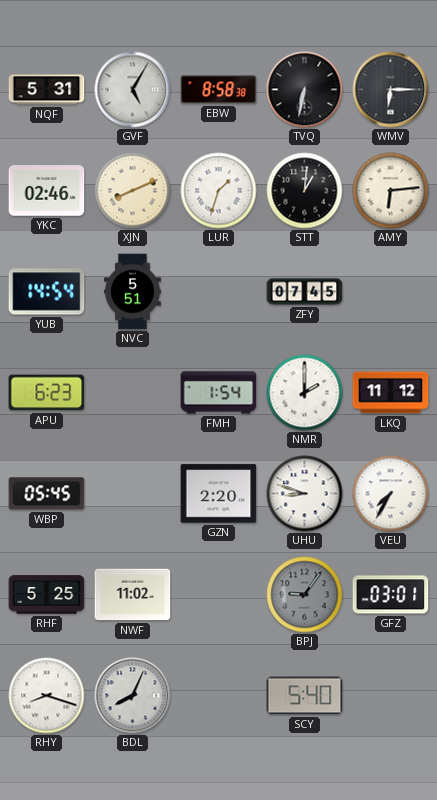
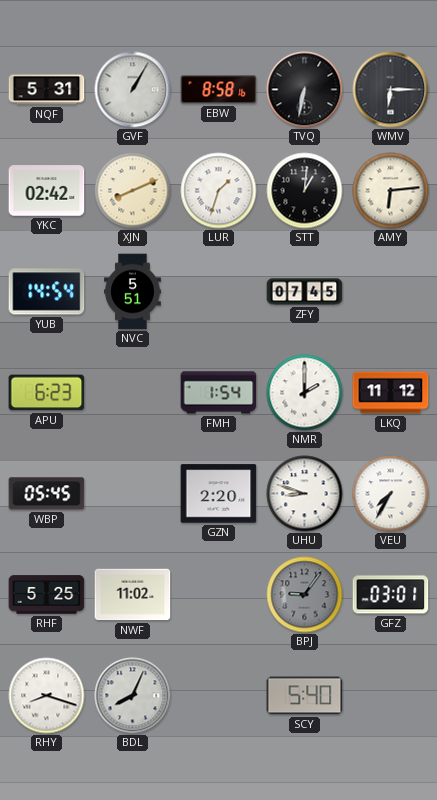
GVF: 5:05 -> 1:05
EBW: 8:58:38 -> 8:58:16
YKC: 02:46 -> 02:42
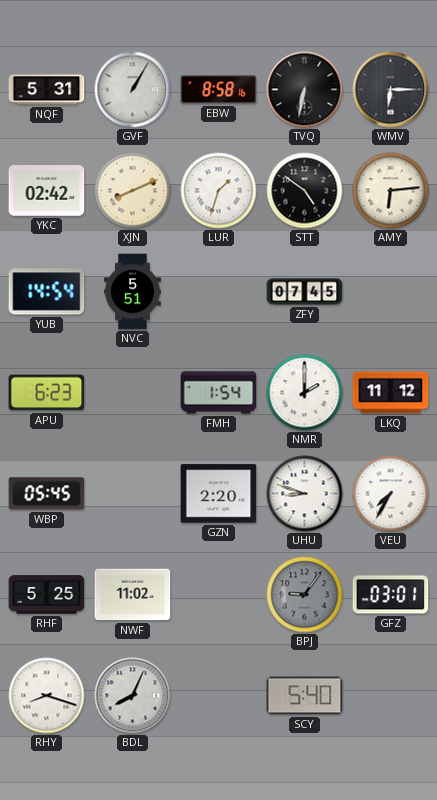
STT: 1:01 -> 4:51
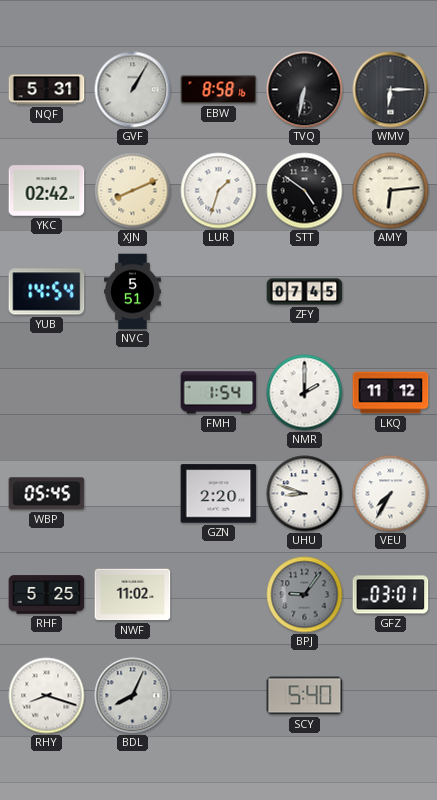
APU: 6:23 -> none
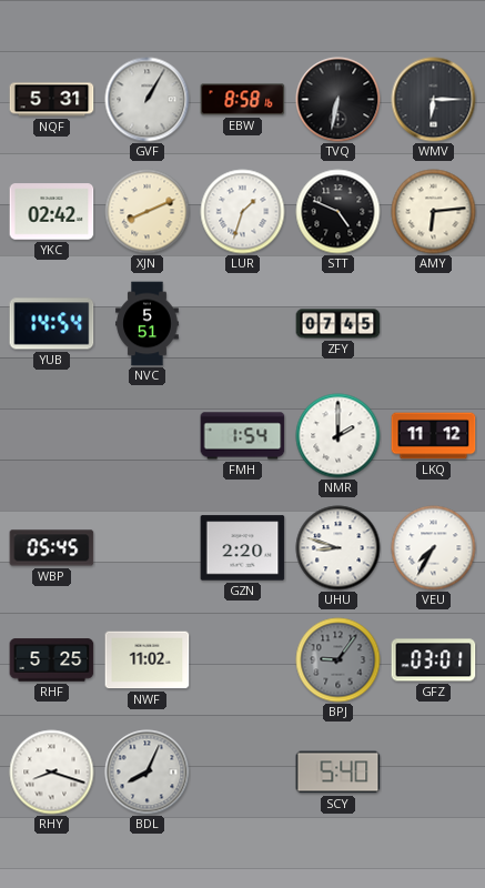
STT: 4:51 -> 4:49
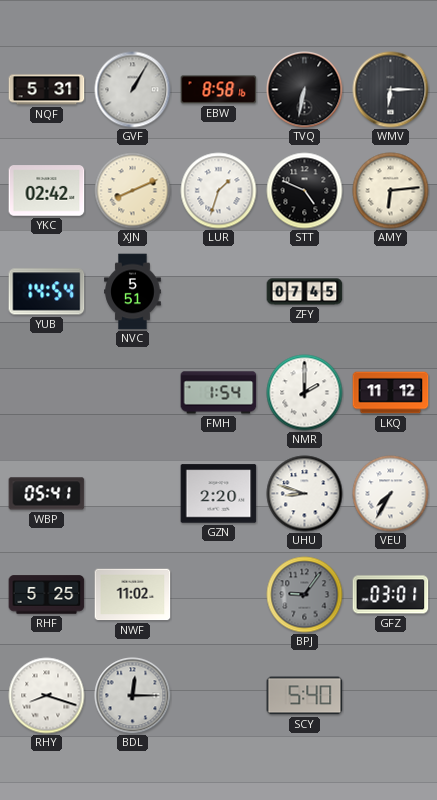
WBP: 05:45 -> 05:41
BDL: 8:04 -> 12:15
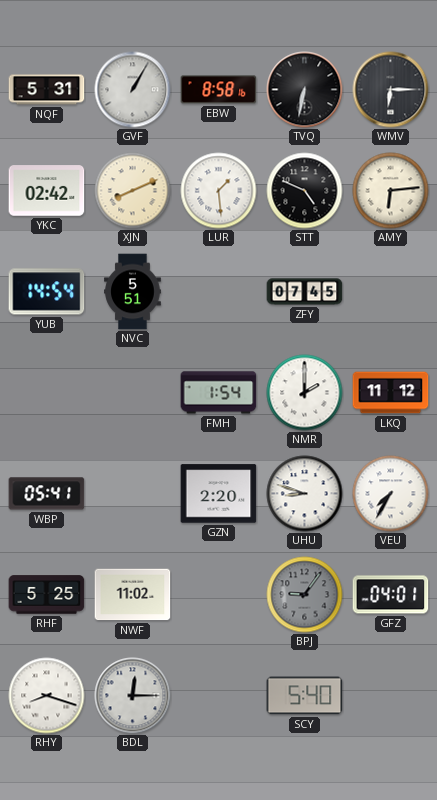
LUR: 1:33 -> 1:29
GFZ: 03:01 -> 04:01
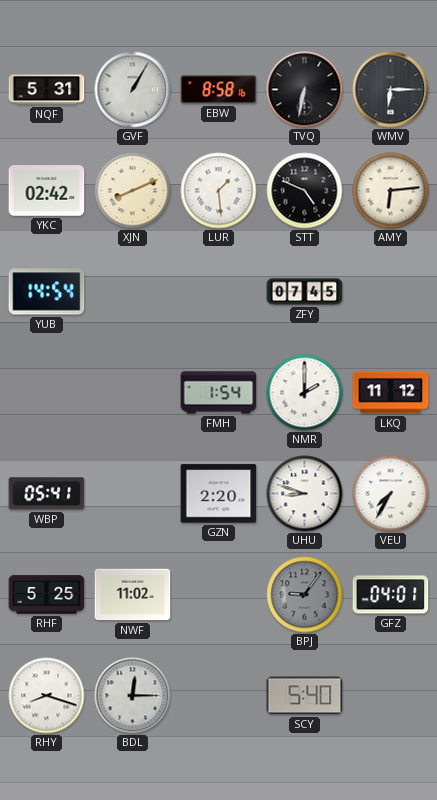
NVC: 5:51 -> none
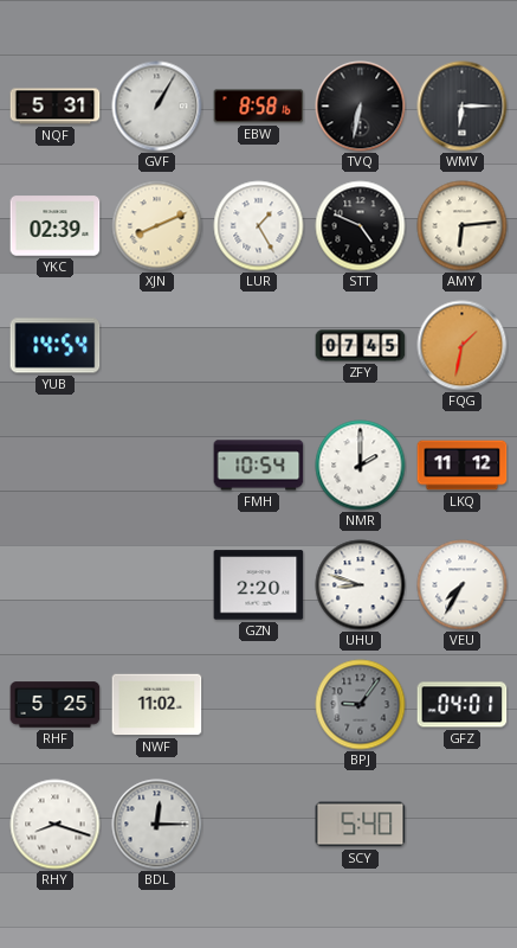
YKC: 02:42 -> 02:39
LUR: 1:29 -> 1:25
FQG: none -> 1:32
FMH: 1:54 -> 10:54
WBP: 05:41 -> none
